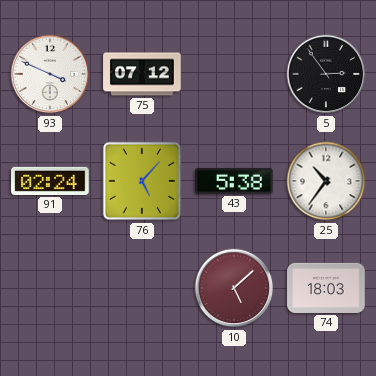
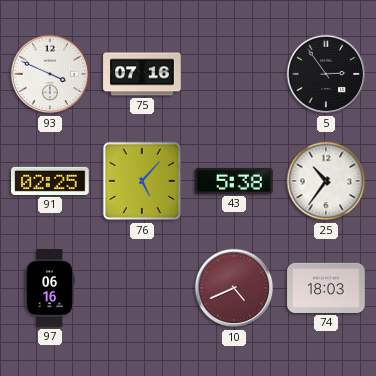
75: 07:12 -> 07:16
91: 02:24 -> 02:25
97: none -> 06:16
10: 5:08 -> 4:41
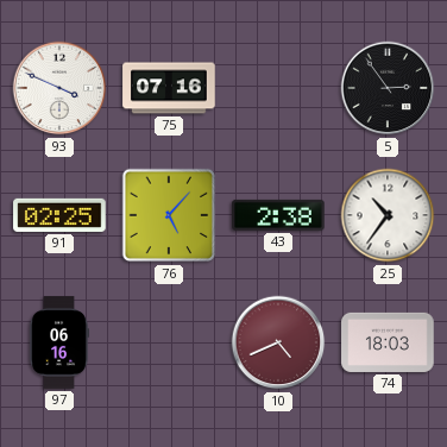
43: 5:38 -> 2:38
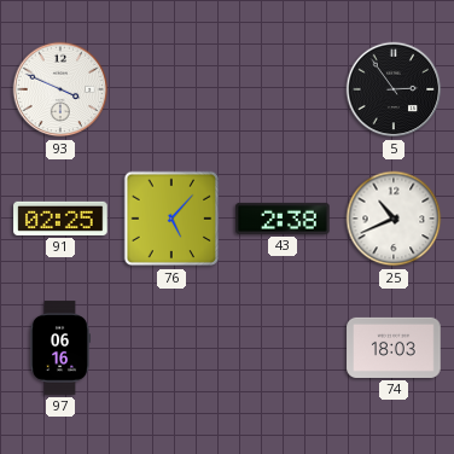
75: 07:16 -> none
25: 10:36 -> 10:41
10: 4:41 -> none
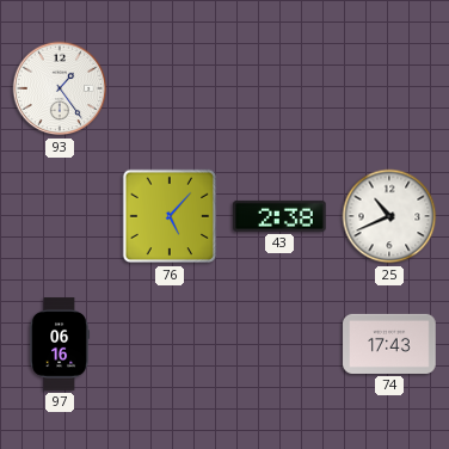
93: 3:49 -> 1:24
5: 2:54 -> none
91: 02:25 -> none
74: 18:03 -> 17:43
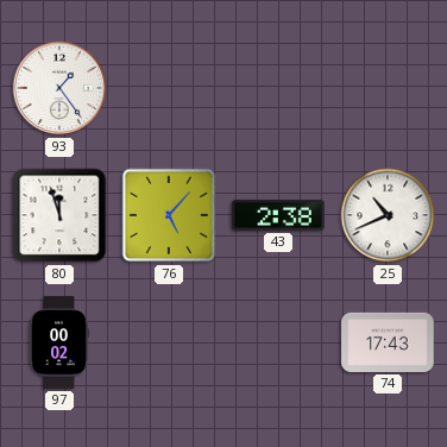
80: none -> 11:57
97: 06:16 -> 00:02
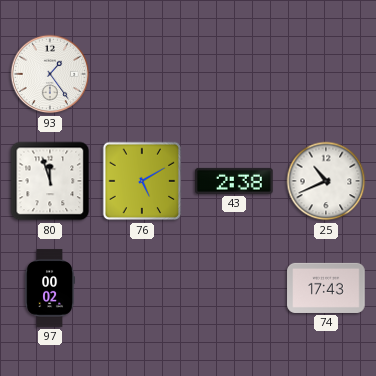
76: 5:07 -> 5:10
